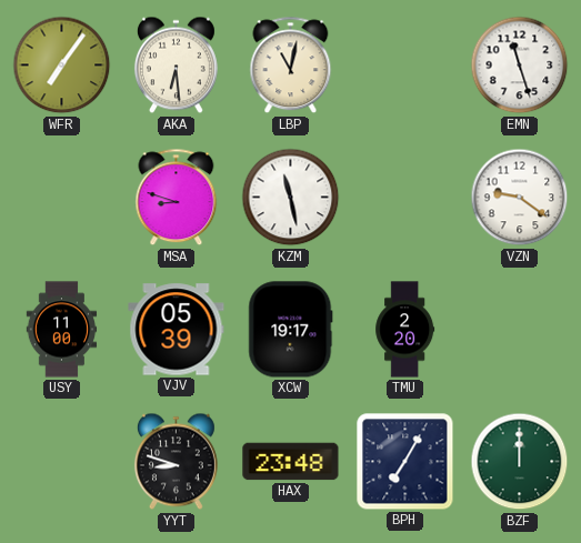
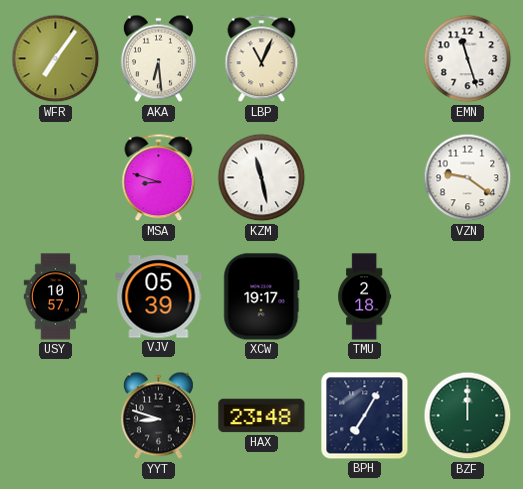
LBP: 11:02 -> 11:04
USY: 11:00 -> 10:57
TMU: 2:20 -> 2:18
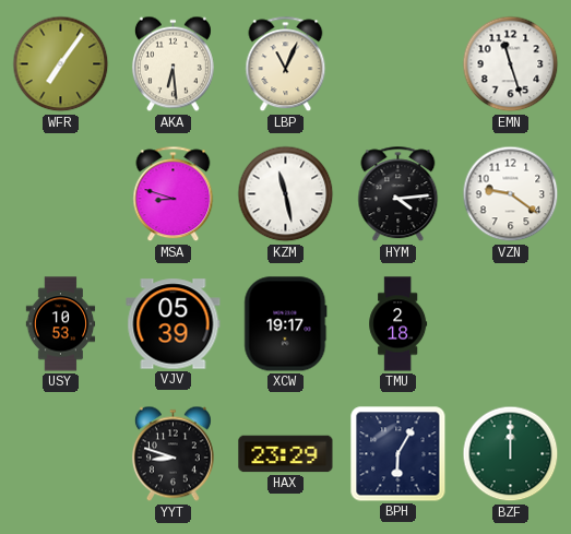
HYM: none -> 4:14
USY: 10:57 -> 10:53
HAX: 23:48 -> 23:29
BPH: 7:05 -> 6:05
